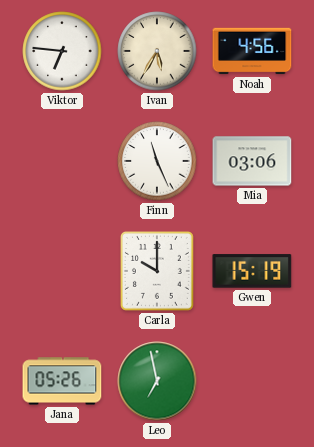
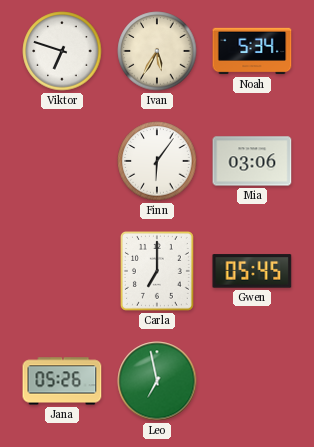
Viktor: 6:46 -> 6:48
Noah: 4:56 -> 5:34
Finn: 11:26 -> 6:06
Carla: 10:00 -> 7:00
Gwen: 15:19 -> 05:45
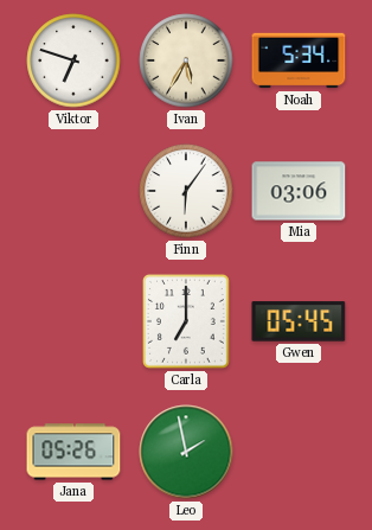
Leo: 6:58 -> 1:58
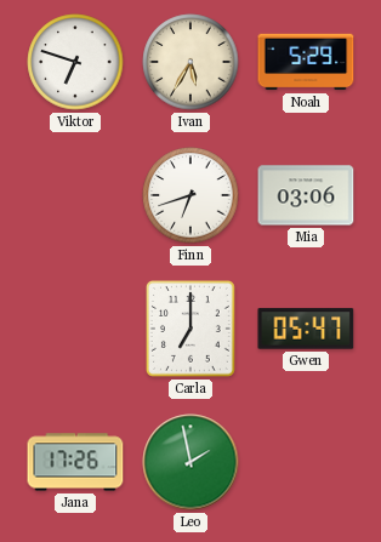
Noah: 5:34 -> 5:29
Finn: 6:06 -> 6:42
Gwen: 05:45 -> 05:47
Jana: 05:26 -> 17:26
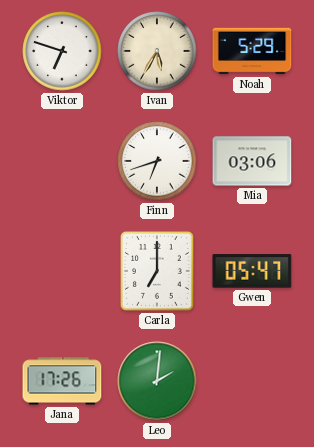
Leo: 1:58 -> 2:01
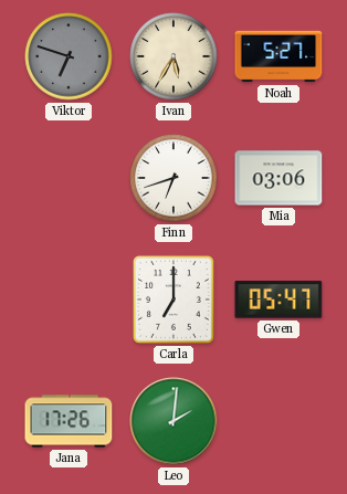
Viktor dial: white -> grey
Noah: 5:29 -> 5:27
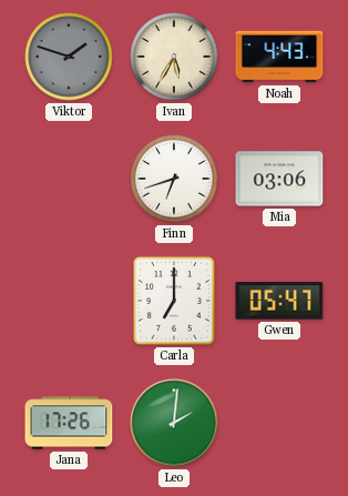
Viktor: 6:48 -> 1:48
Noah: 5:27 -> 4:43
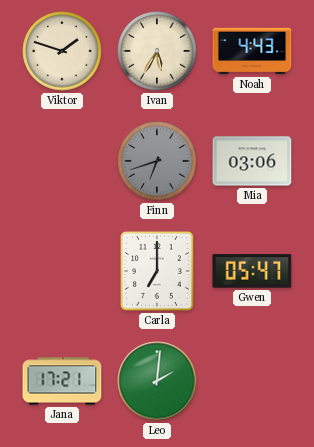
Viktor dial: grey -> cream
Finn dial: white -> grey
Jana: 17:26 -> 17:21
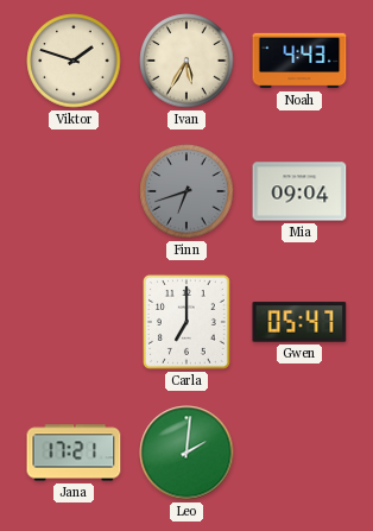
Mia: 03:06 -> 09:04
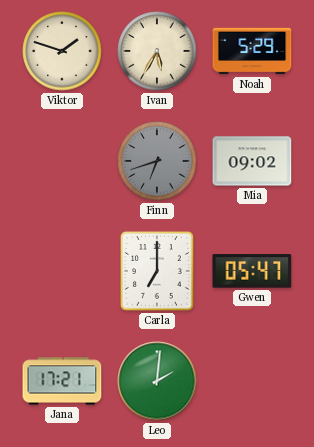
Noah: 4:43 -> 5:29
Mia: 09:04 -> 09:02
